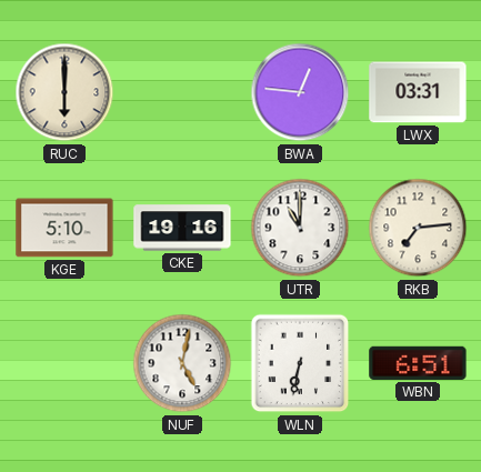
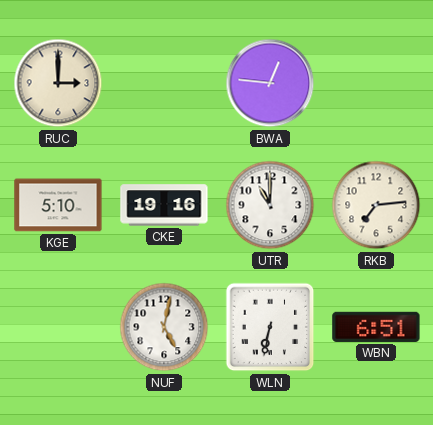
RUC: 6:00 -> 3:00
LWX: 03:31 -> none
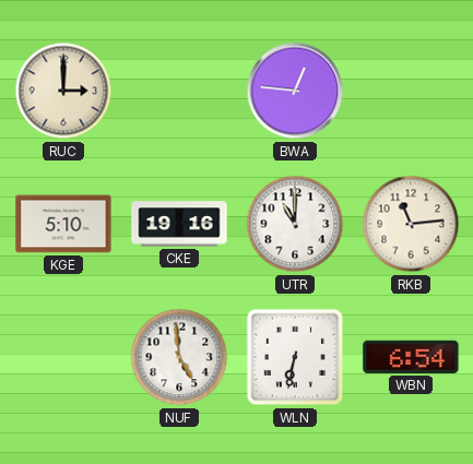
RKB: 7:14 -> 11:14
NUF: 5:02 -> 4:59
WBN: 6:51 -> 6:54
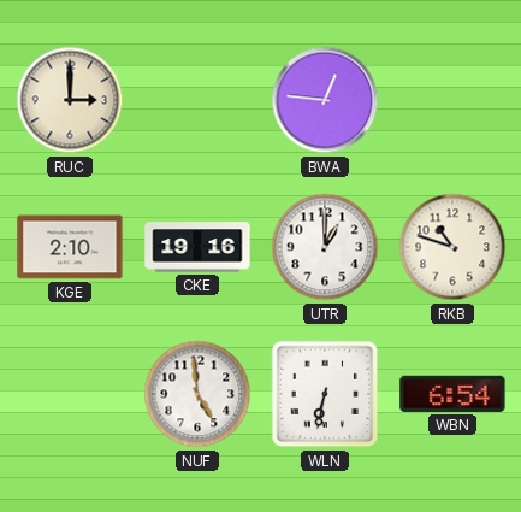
KGE: 5:10 -> 2:10
UTR: 11:00 -> 1:00
RKB: 11:14 -> 10:48
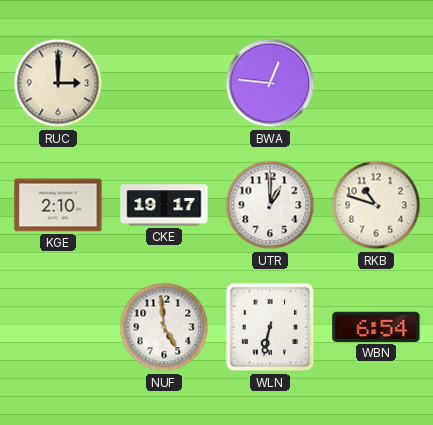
CKE: 19:16 -> 19:17
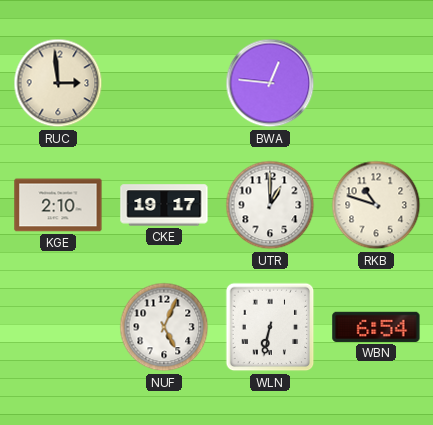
RUC: 3:00 -> 2:59
NUF: 4:59 -> 5:04
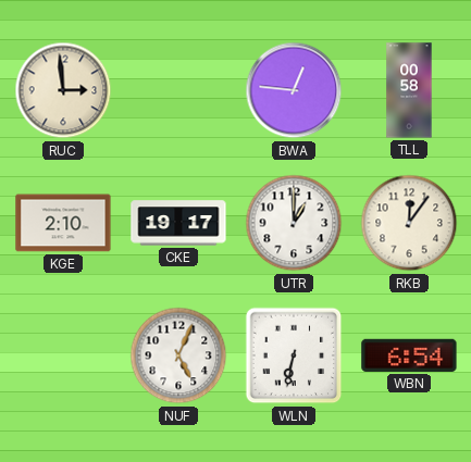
TLL: none -> 00:58
RKB: 10:48 -> 12:06
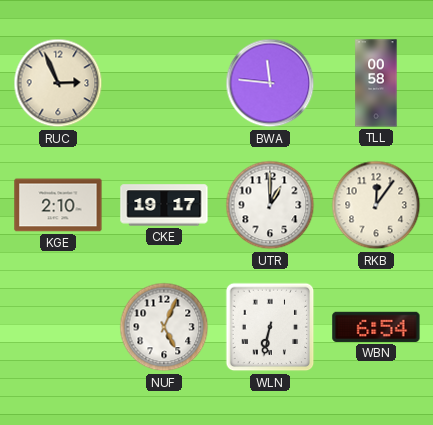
RUC: 2:59 -> 2:56
BWA: 12:46 -> 11:46
